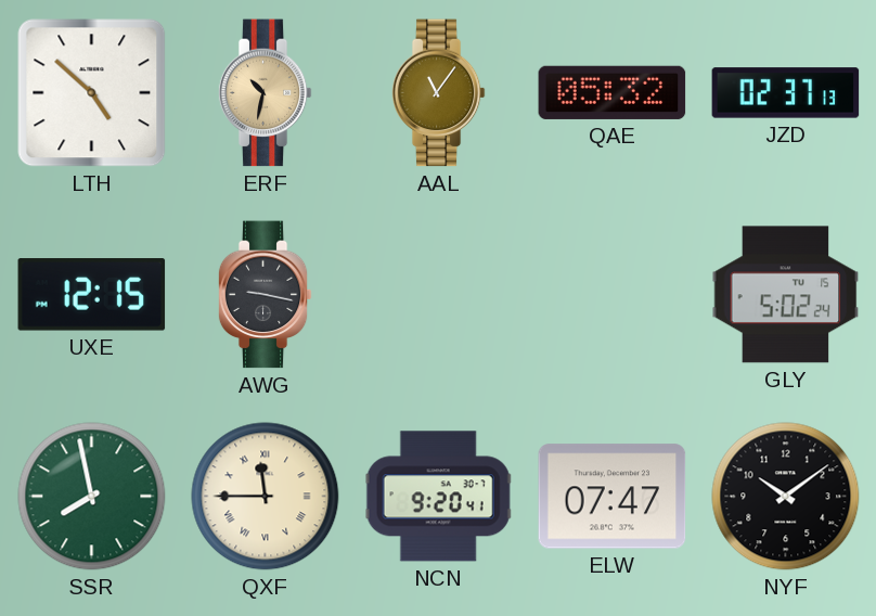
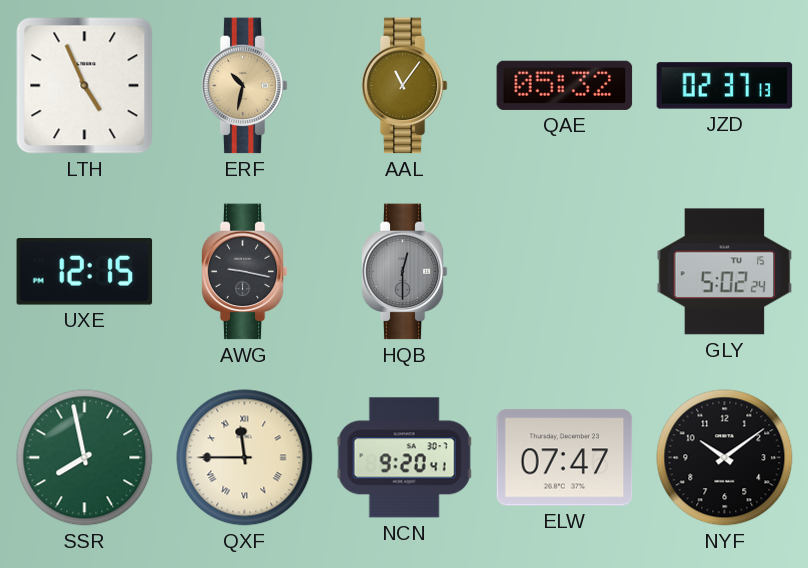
LTH: 4:52 -> 4:56
HQB: none -> 12:30
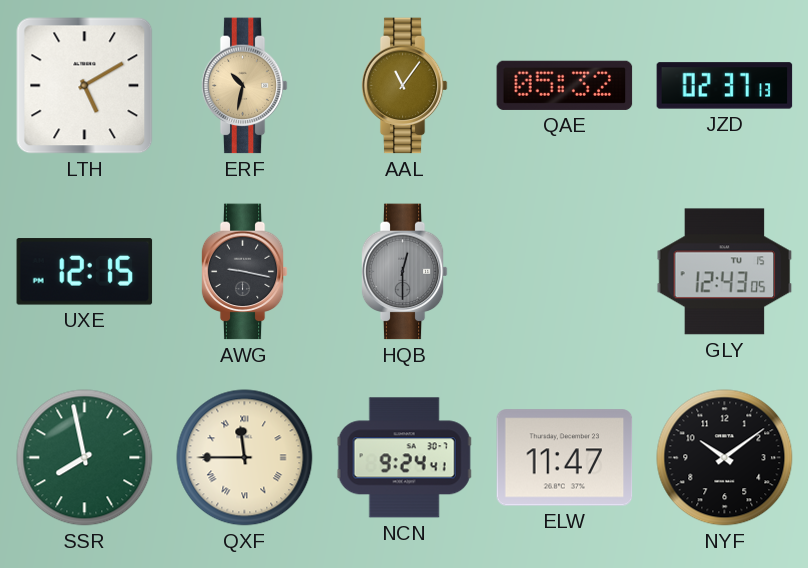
LTH: 4:56 -> 5:10
GLY: 5:02 -> 12:43
NCN: 9:20 -> 9:24
ELW: 07:47 -> 11:47
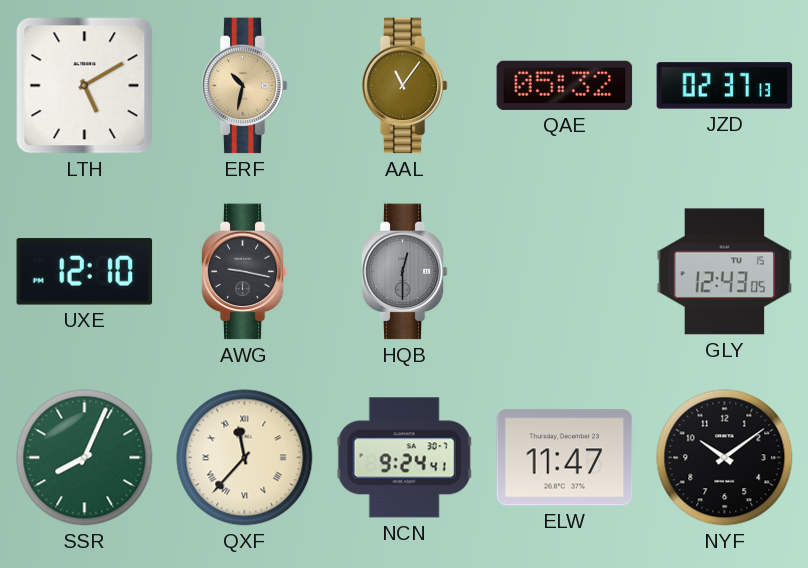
UXE: 12:15 -> 12:10
SSR: 7:58 -> 8:04
QXF: 11:45 -> 11:37
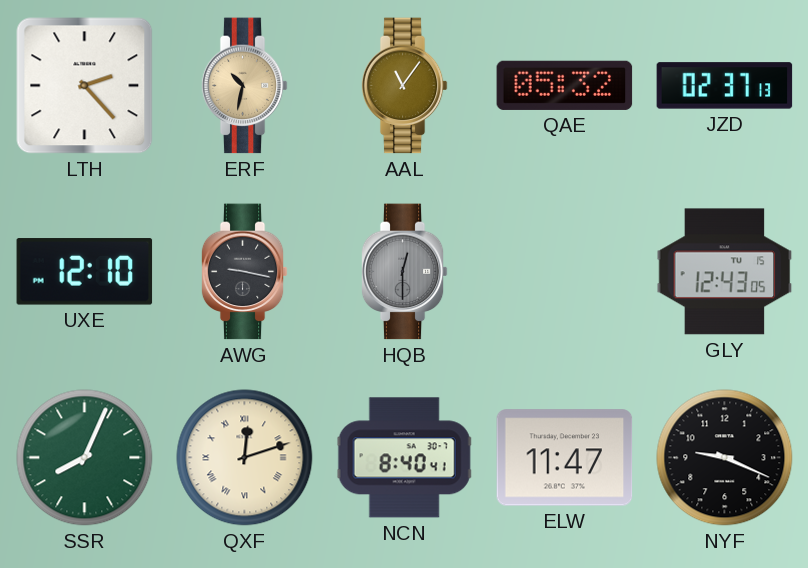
LTH: 5:10 -> 2:23
QXF: 11:37 -> 12:12
NCN: 9:24 -> 8:40
NYF: 10:09 -> 9:19
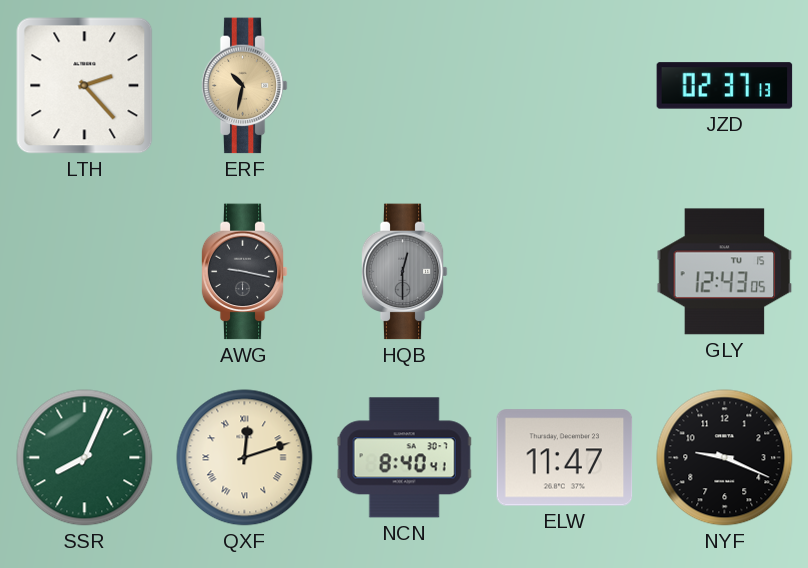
AAL: 11:06 -> none
QAE: 05:32 -> none
UXE: 12:10 -> none
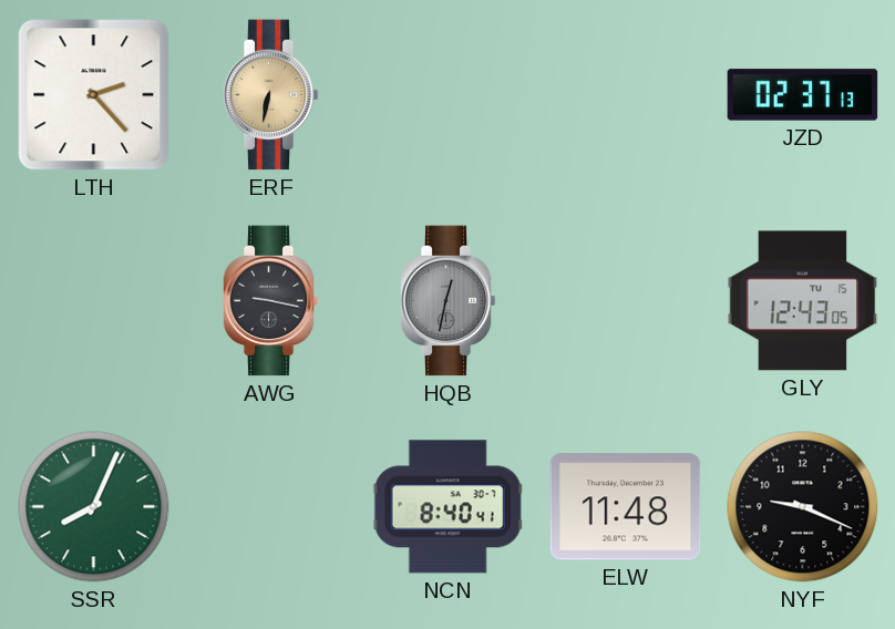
ERF: 10:32 -> 6:32
HQB: 12:30 -> 12:32
QXF: 12:12 -> none
ELW: 11:47 -> 11:48
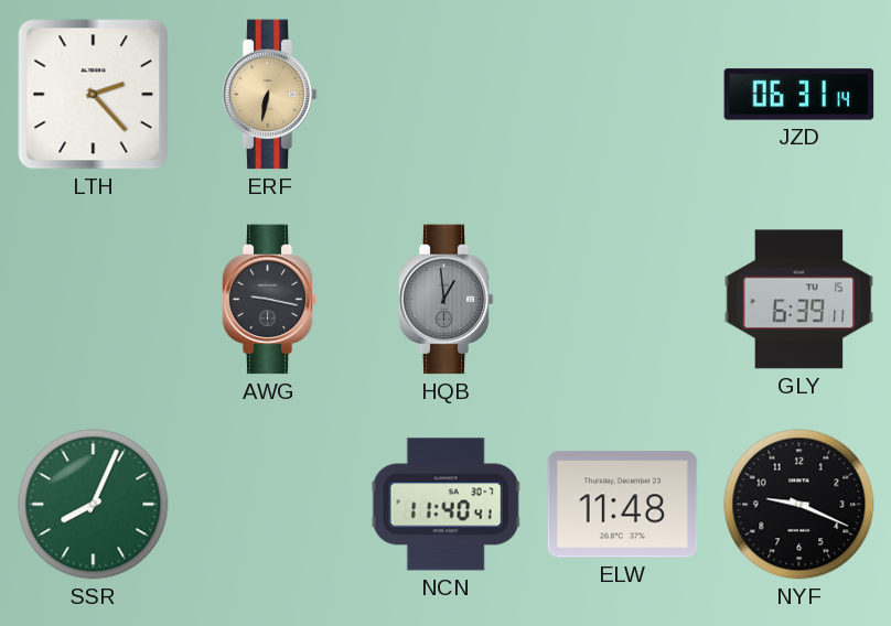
JZD: 02:37 -> 06:31
HQB: 12:32 -> 12:59
GLY: 12:43 -> 6:39
NCN: 8:40 -> 11:40
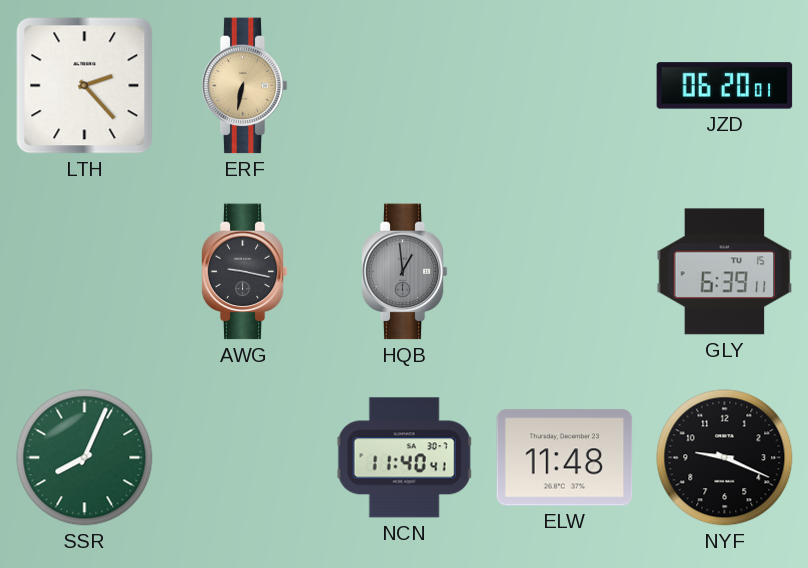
JZD: 06:31 -> 06:20
